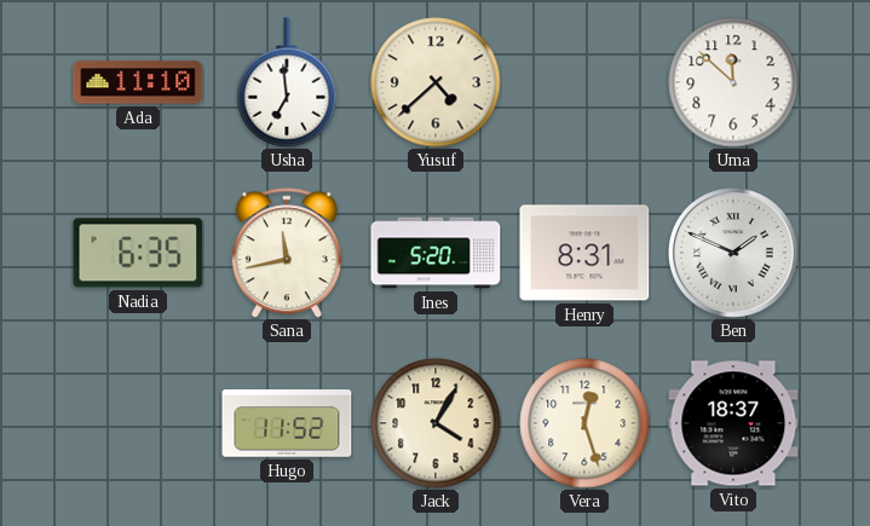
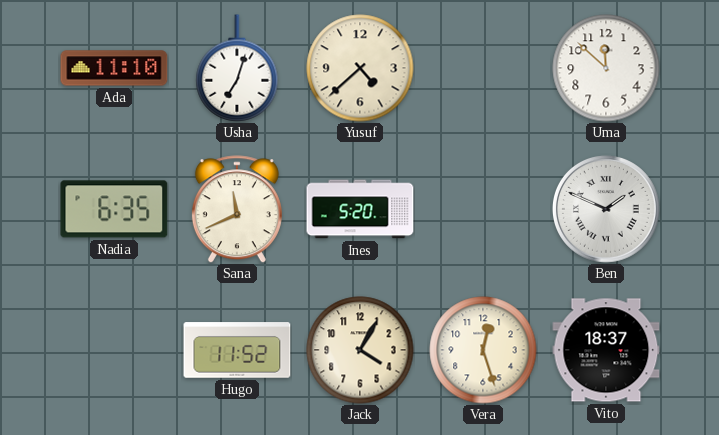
Usha: 6:59 -> 7:03
Sana: 11:43 -> 11:41
Henry: 8:31 -> none
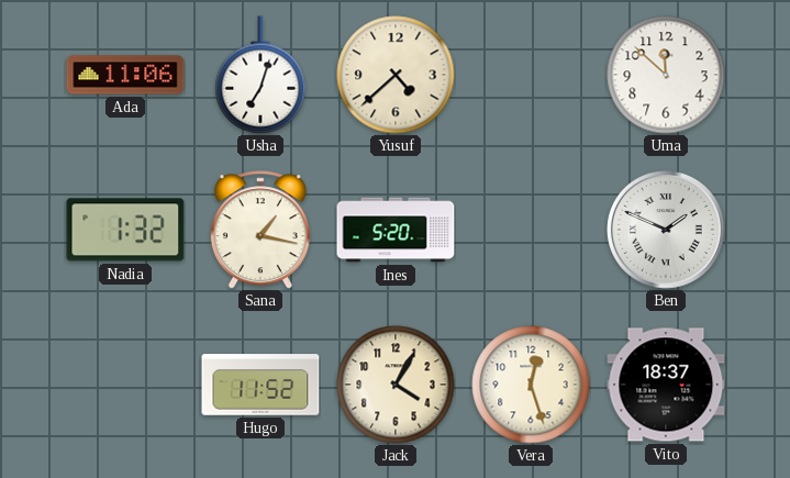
Ada: 11:10 -> 11:06
Nadia: 6:35 -> 1:32
Sana: 11:41 -> 1:17
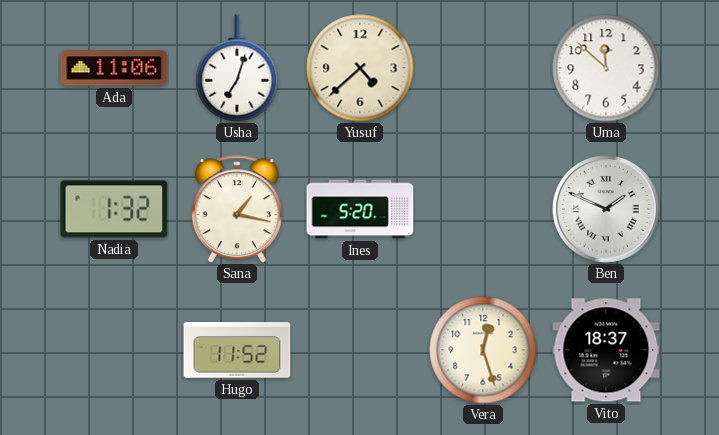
Jack: 4:05 -> none
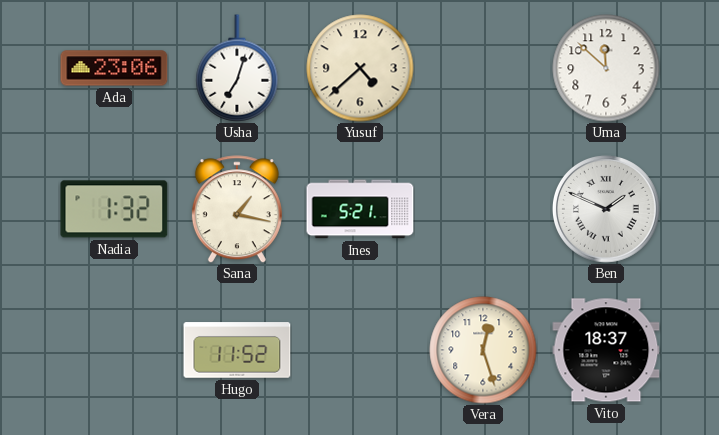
Ada: 11:06 -> 23:06
Ines: 5:20 -> 5:21
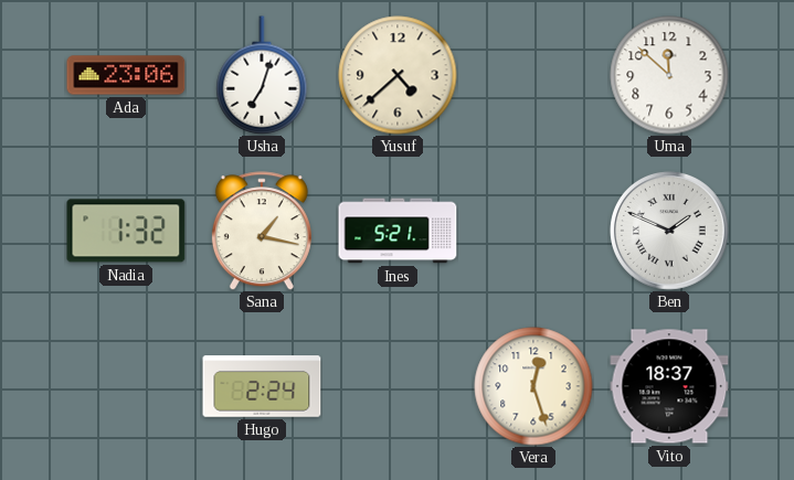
Hugo: 11:52 -> 2:24
